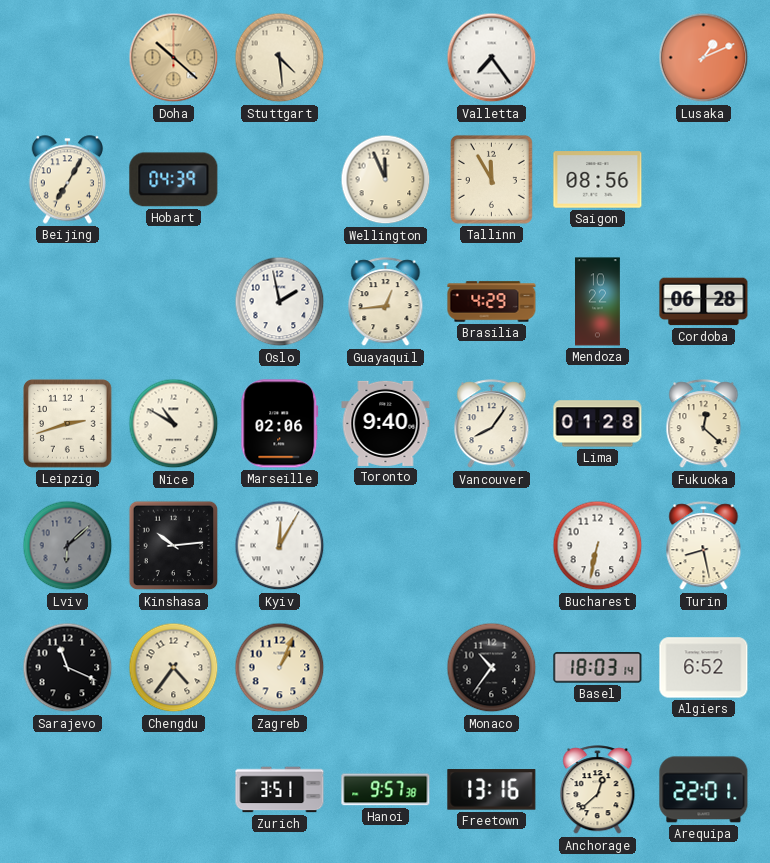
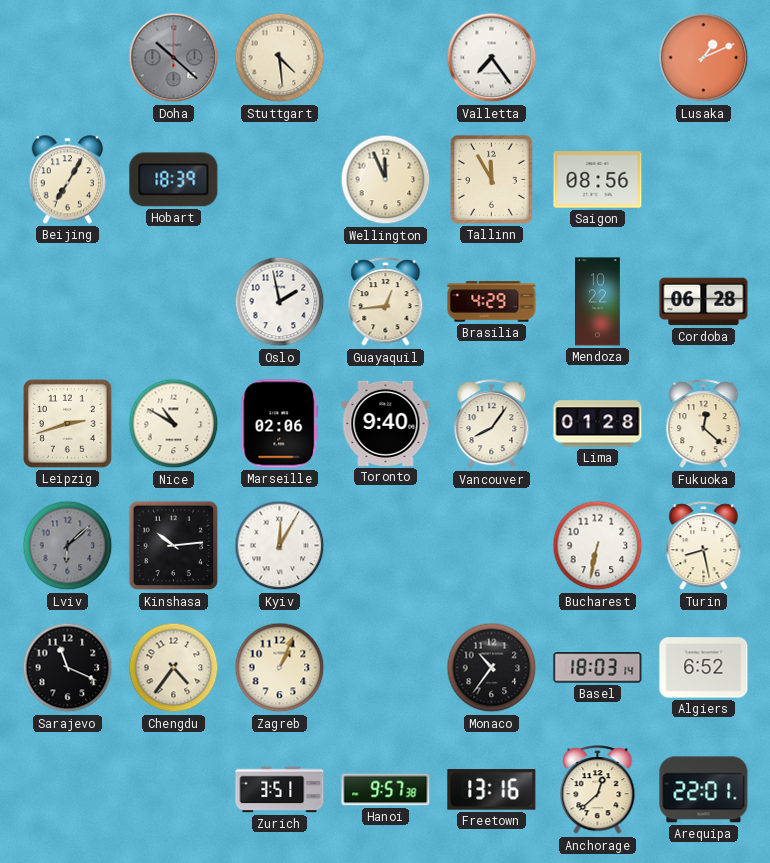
Doha dial: champagne -> grey
Hobart: 04:39 -> 18:39
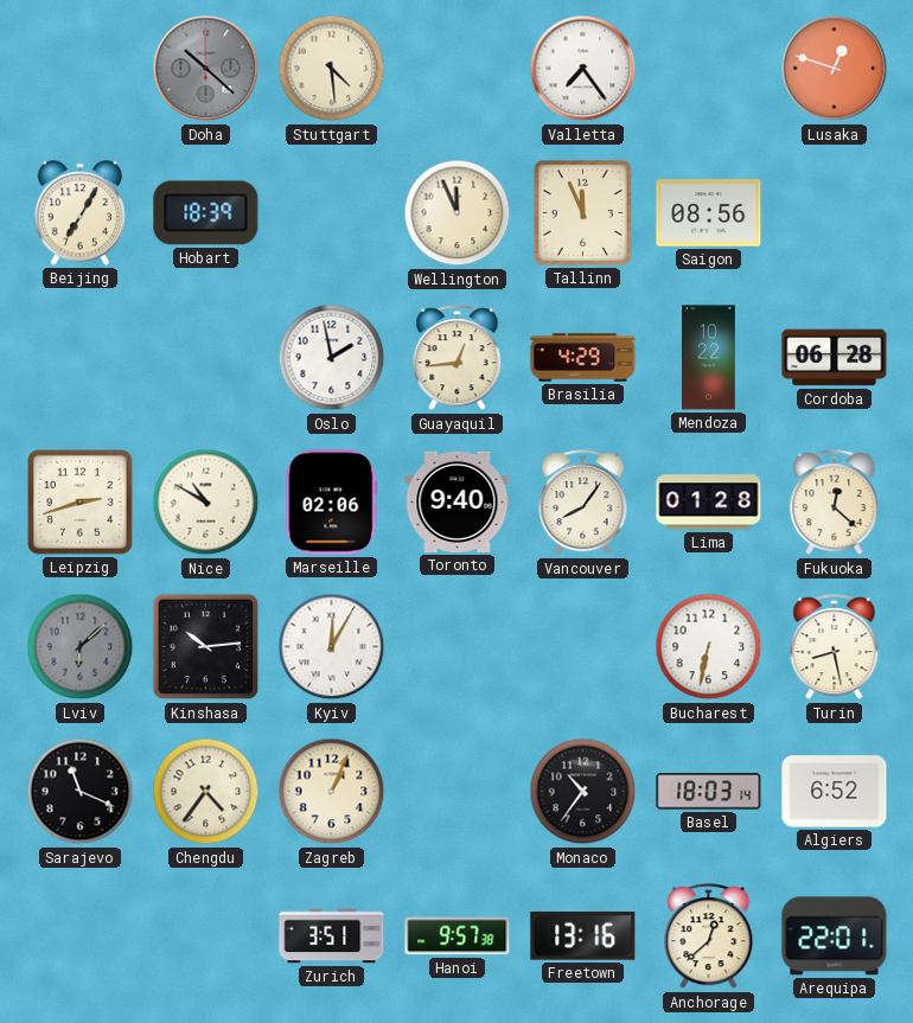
Lusaka: 1:11 -> 12:48
Tallinn: 11:55 -> 11:56
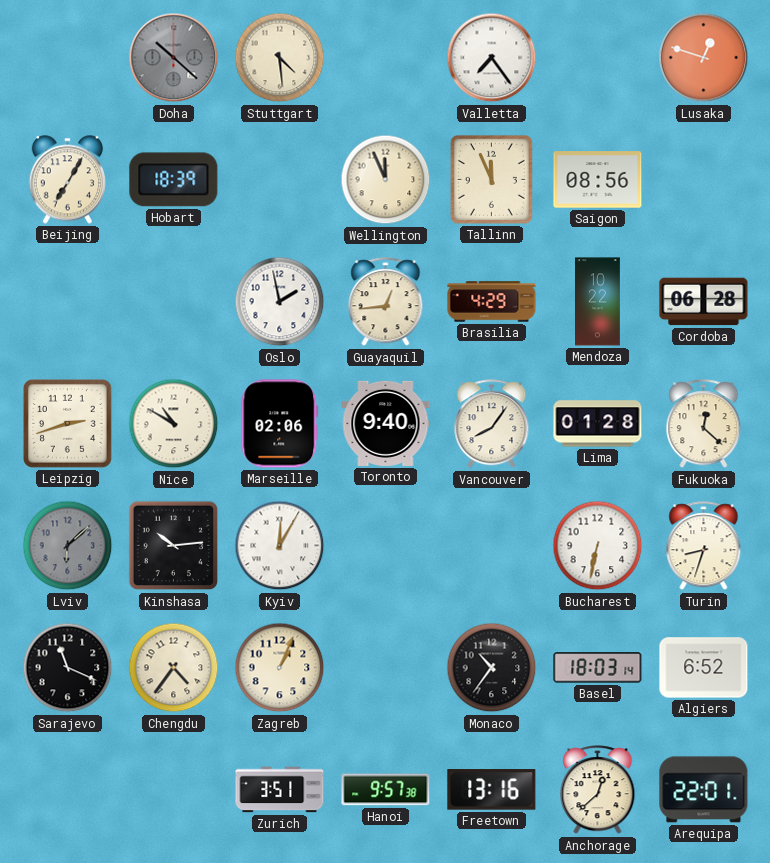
Turin: 8:28 -> 8:33
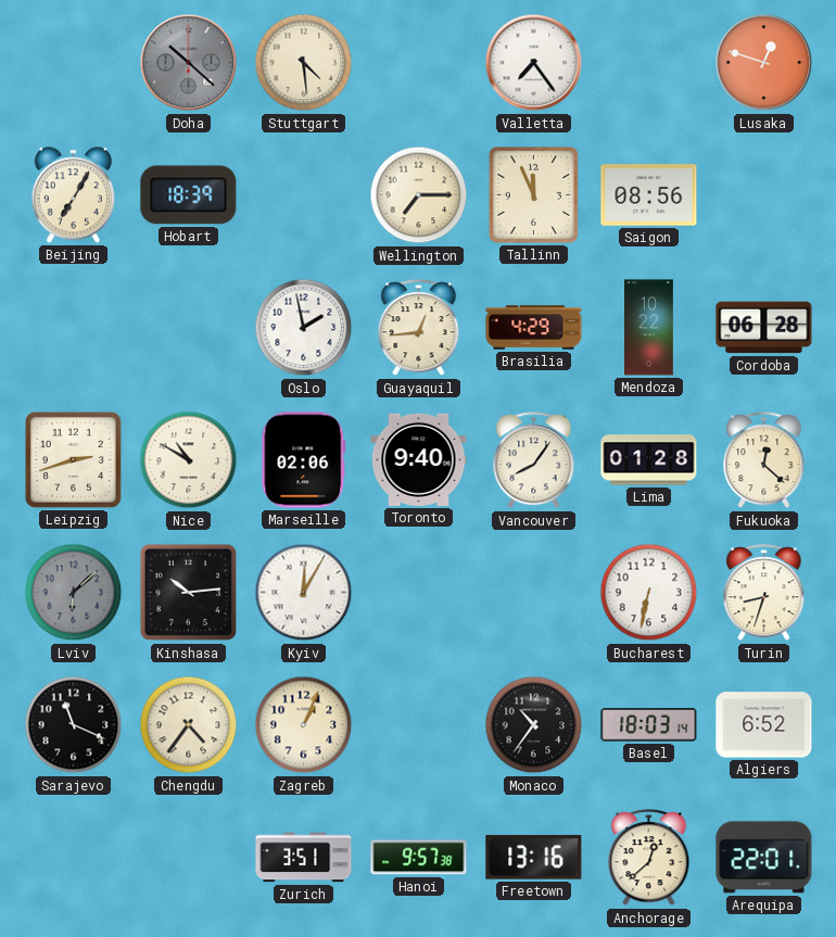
Wellington: 11:56 -> 7:15
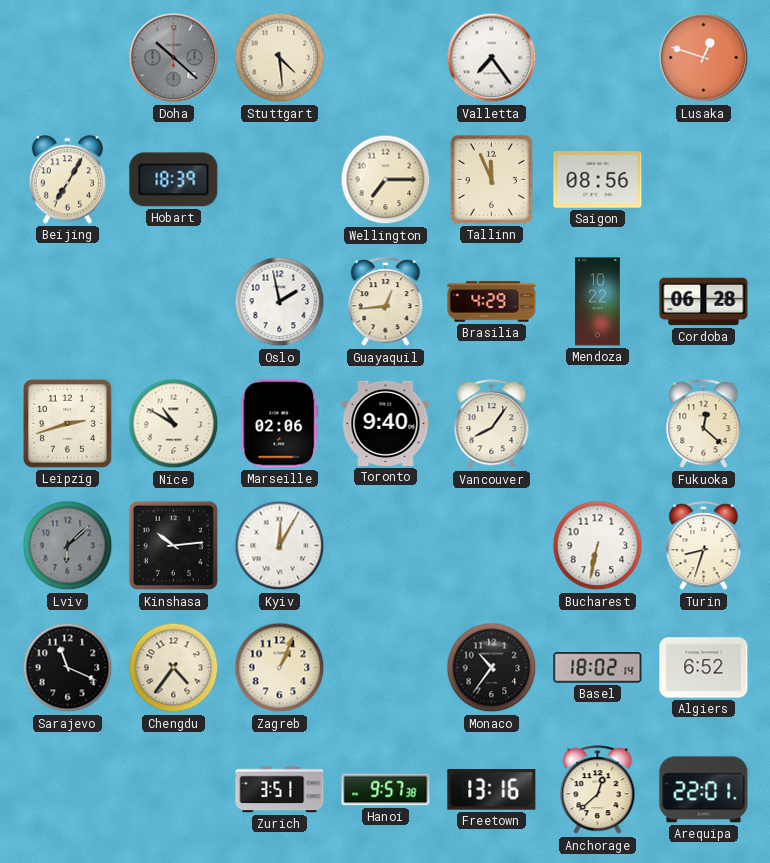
Lima: 01:28 -> none
Basel: 18:03 -> 18:02
